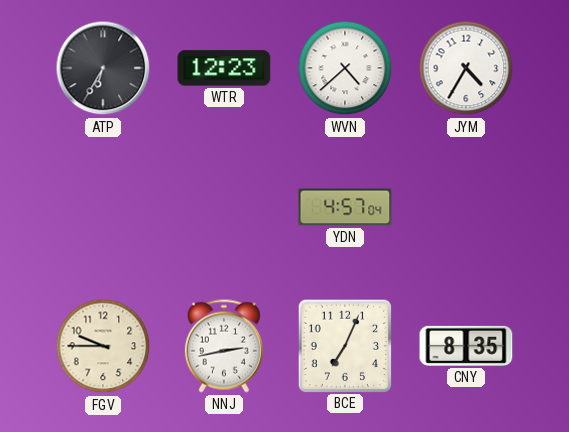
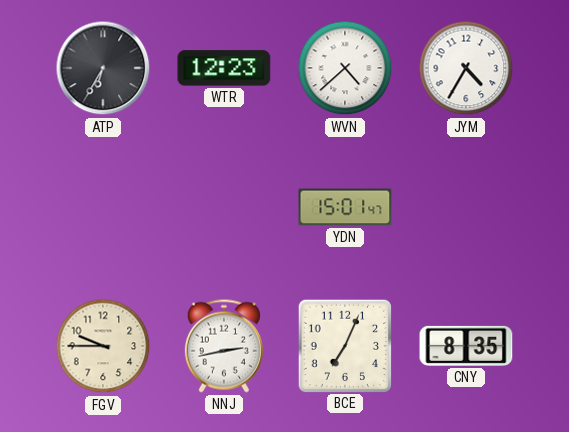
YDN: 4:57 -> 15:01
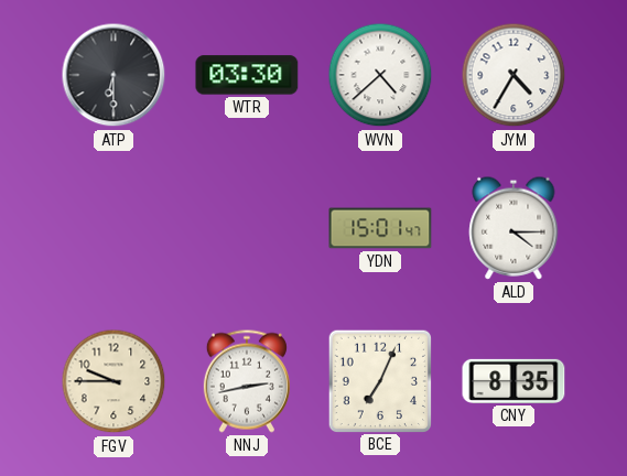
ATP: 6:35 -> 6:30
WTR: 12:23 -> 03:30
ALD: none -> 4:15
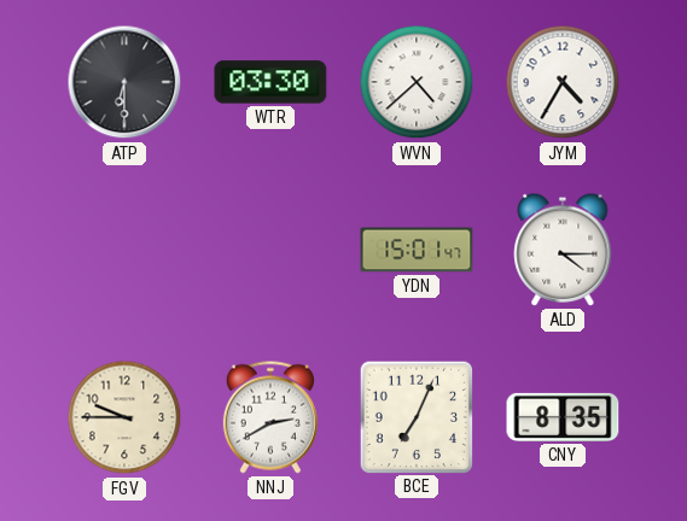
NNJ: 2:43 -> 2:40
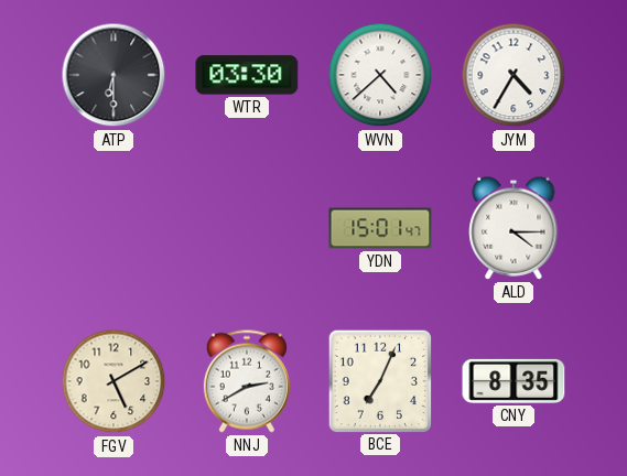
FGV: 9:45 -> 5:10
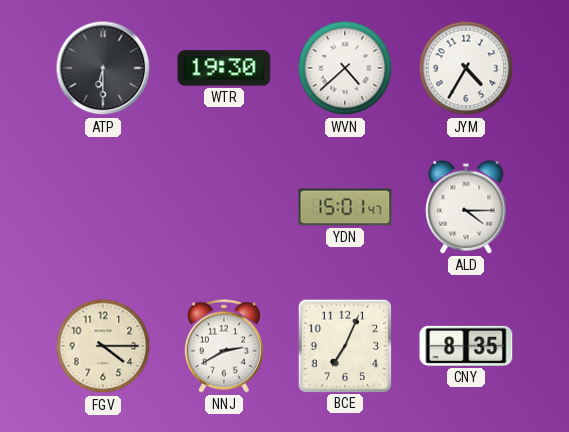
WTR: 03:30 -> 19:30
FGV: 5:10 -> 4:15
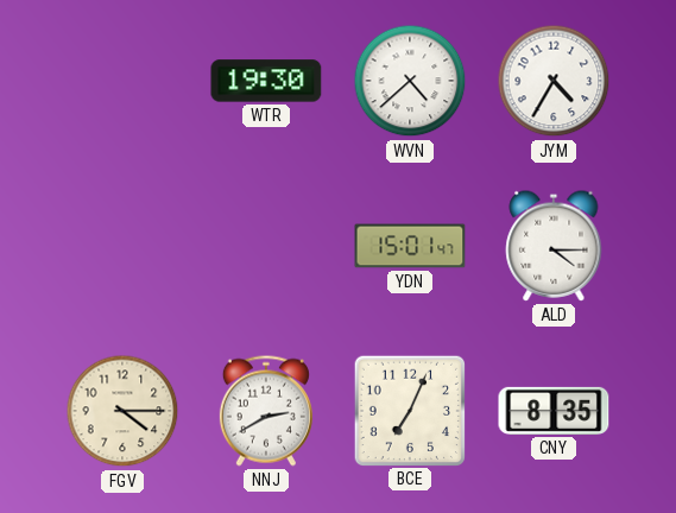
ATP: 6:30 -> none
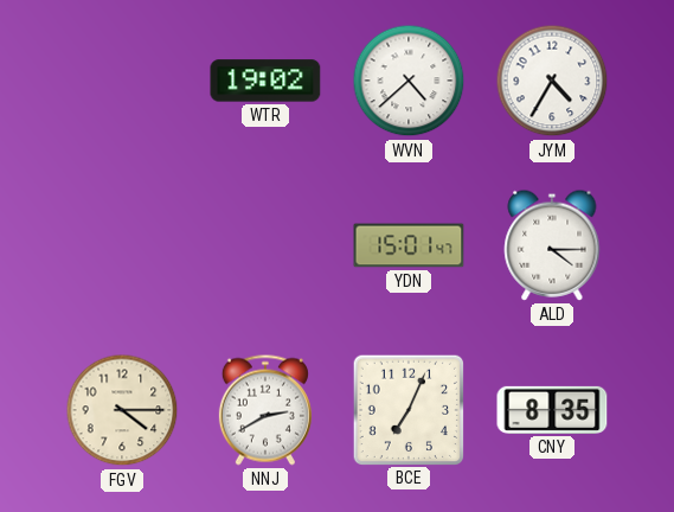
WTR: 19:30 -> 19:02
